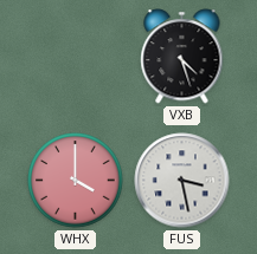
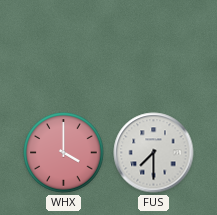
VXB: 4:27 -> none
FUS: 3:28 -> 7:30
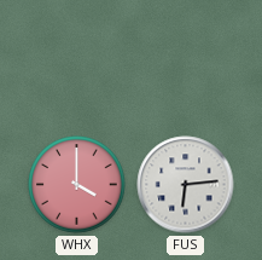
FUS: 7:30 -> 6:14
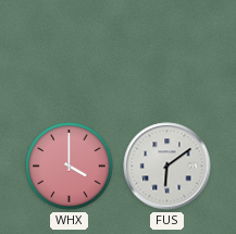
FUS: 6:14 -> 6:09
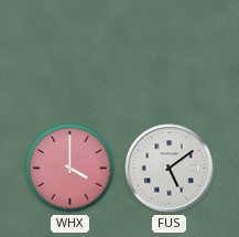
FUS: 6:09 -> 5:09
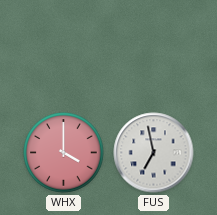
FUS: 5:09 -> 6:58
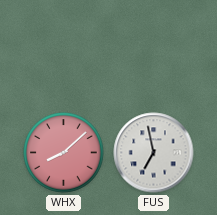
WHX: 4:00 -> 8:08
